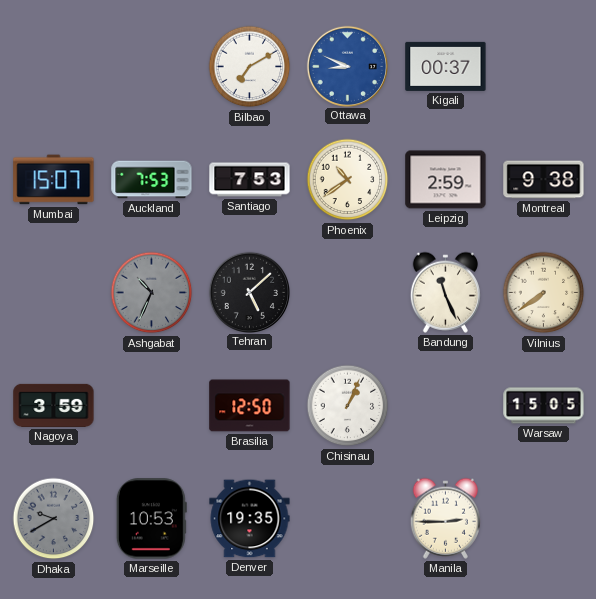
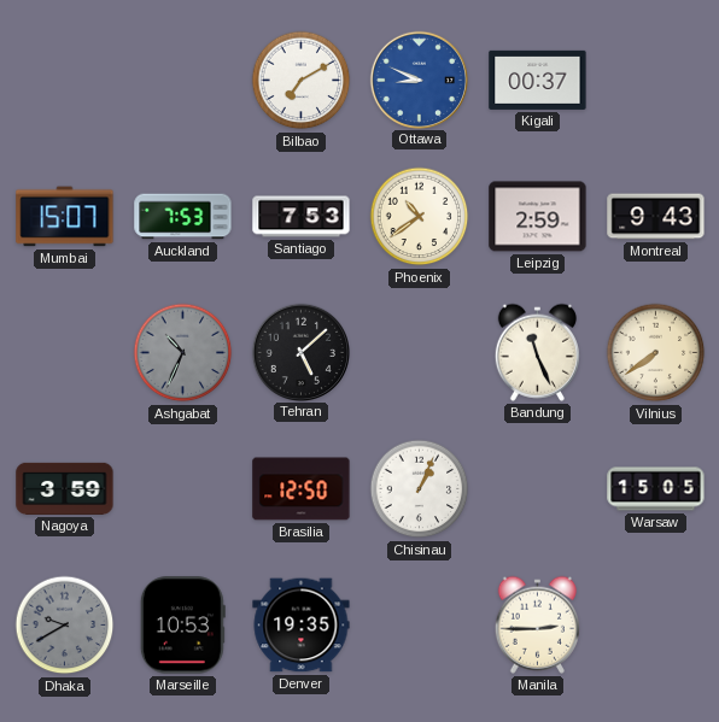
Montreal: 9:38 -> 9:43
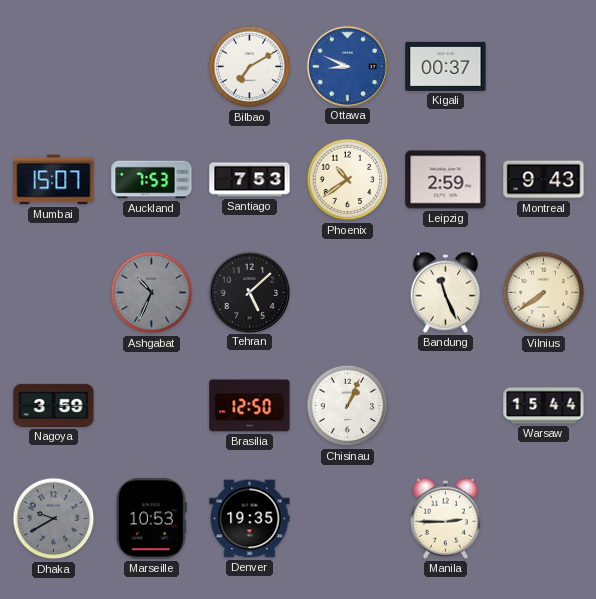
Warsaw: 15:05 -> 15:44
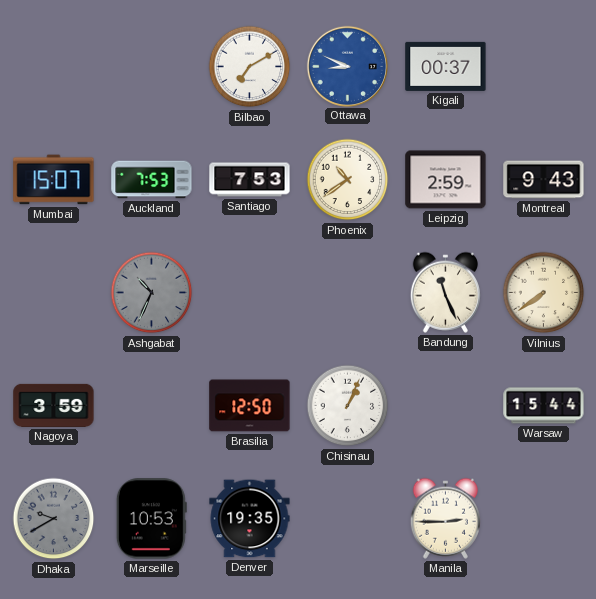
Tehran: 5:08 -> none
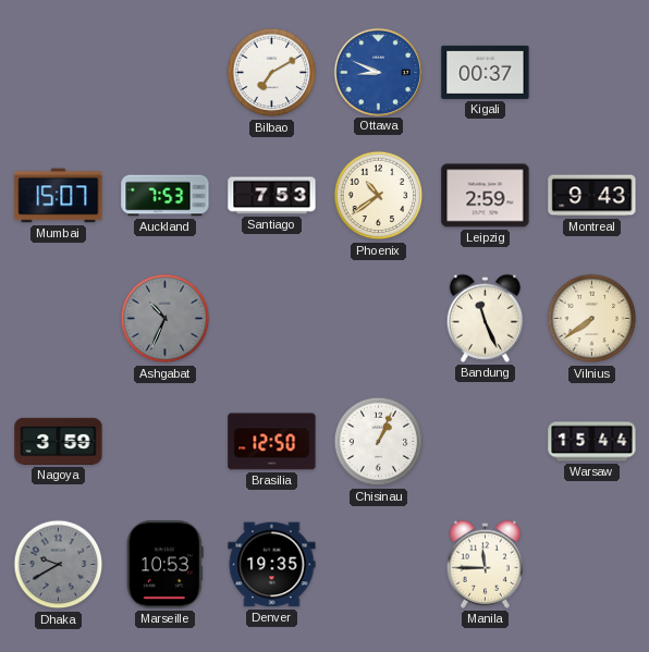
Manila: 2:45 -> 11:45
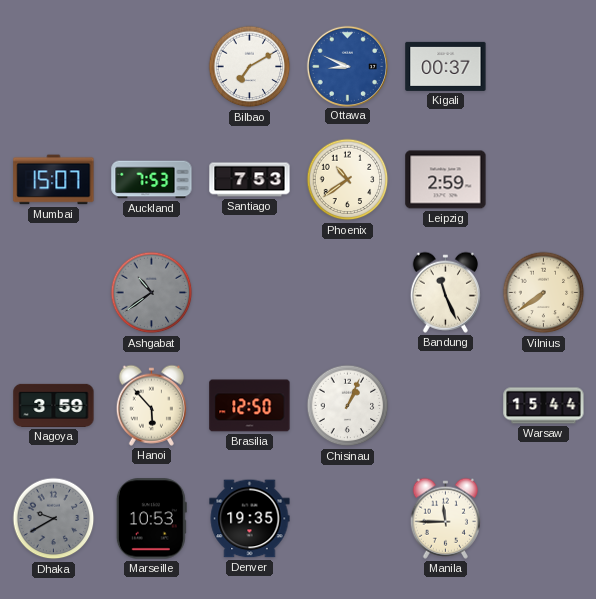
Montreal: 9:43 -> none
Ashgabat: 10:34 -> 10:39
Hanoi: none -> 5:53
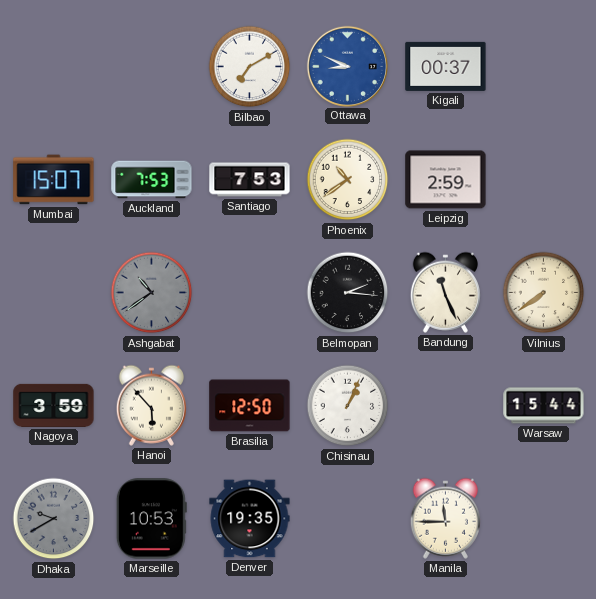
Belmopan: none -> 2:16
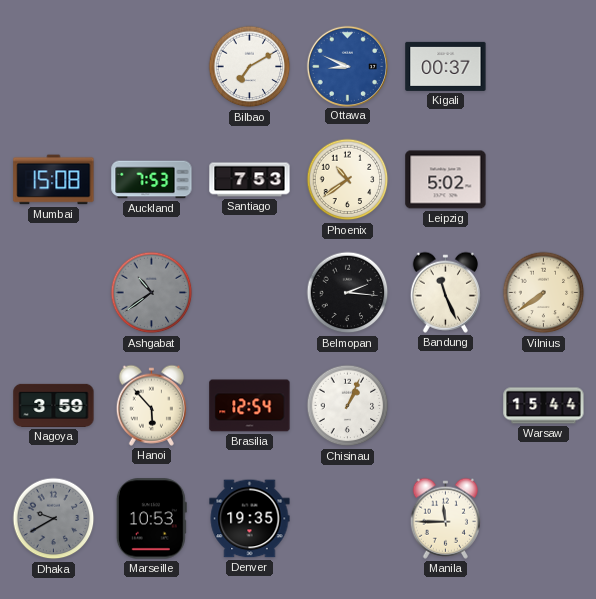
Mumbai: 15:07 -> 15:08
Leipzig: 2:59 -> 5:02
Brasilia: 12:50 -> 12:54
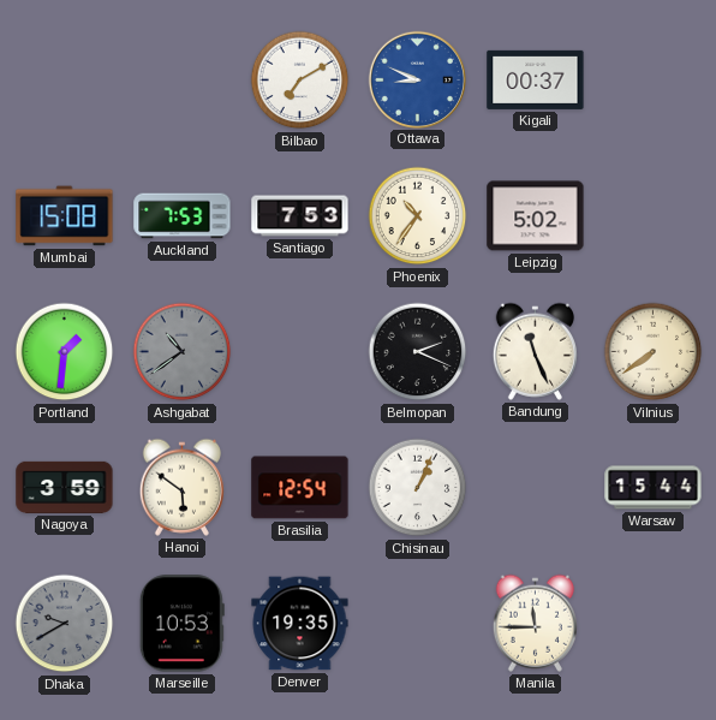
Phoenix: 10:39 -> 10:36
Portland: none -> 1:31
Belmopan: 2:16 -> 2:19
Hanoi: 5:53 -> 5:51
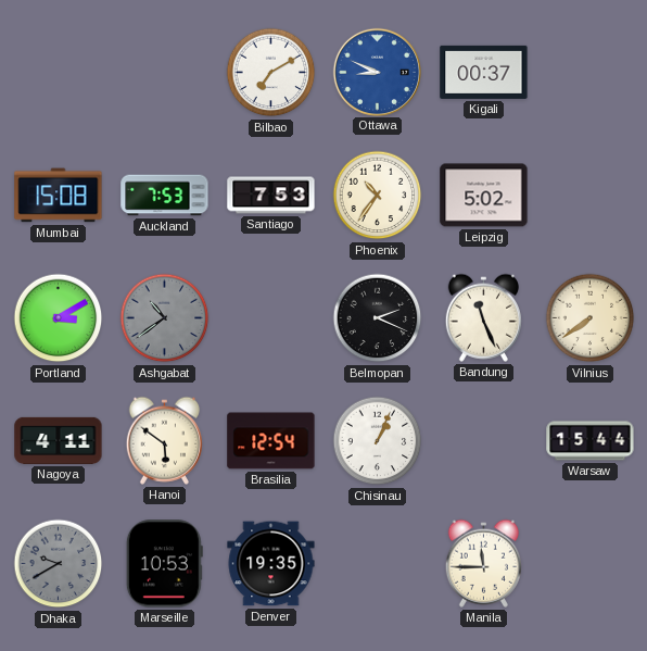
Portland: 1:31 -> 3:10
Nagoya: 3:59 -> 4:11
